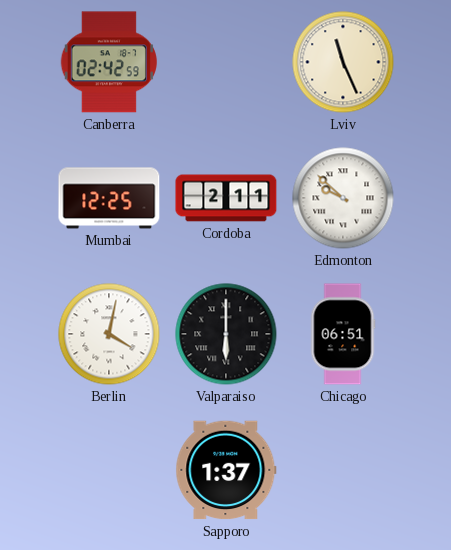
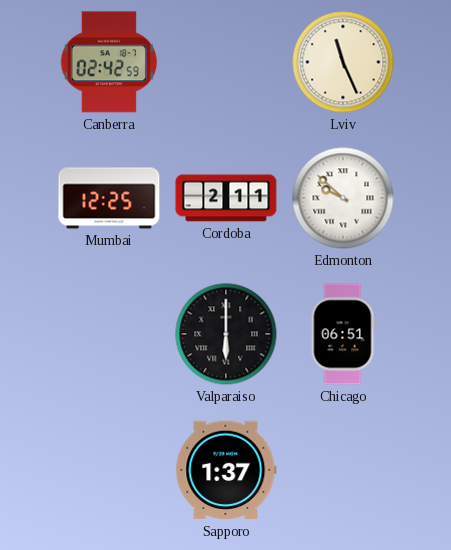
Berlin: 4:02 -> none
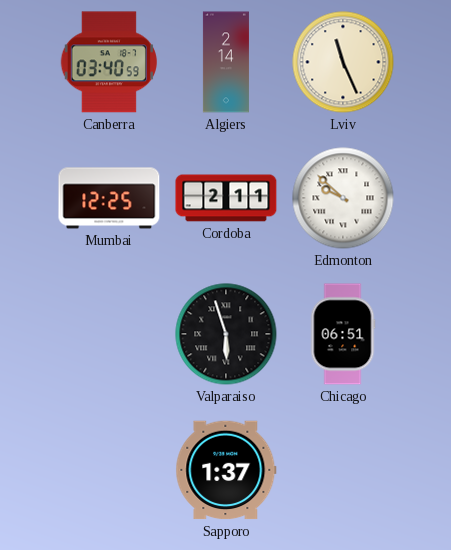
Canberra: 02:42 -> 03:40
Algiers: none -> 2:14
Valparaiso: 6:00 -> 5:57
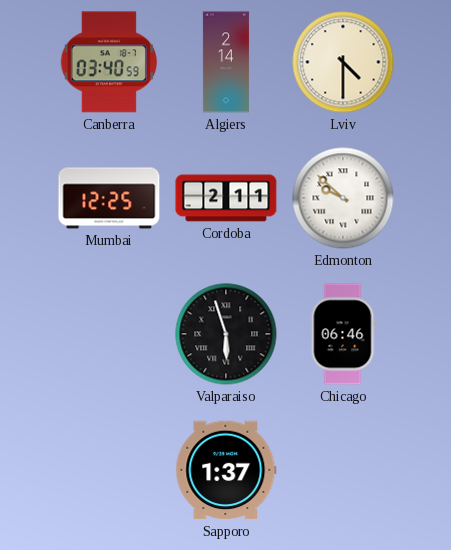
Lviv: 11:26 -> 4:30
Chicago: 06:51 -> 06:46
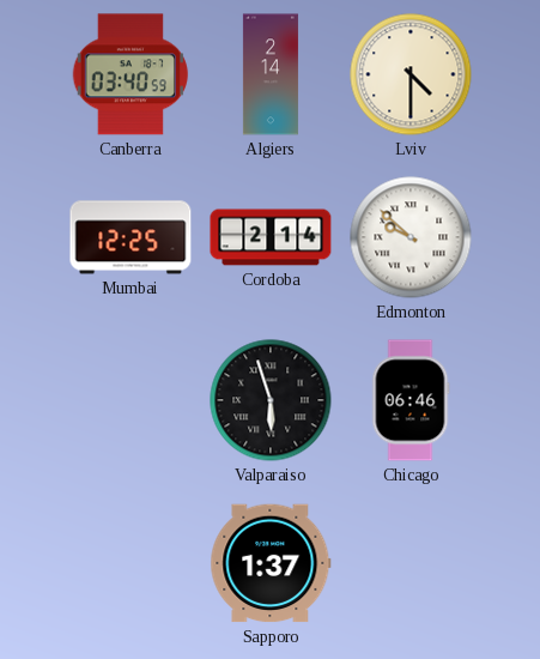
Cordoba: 2:11 -> 2:14
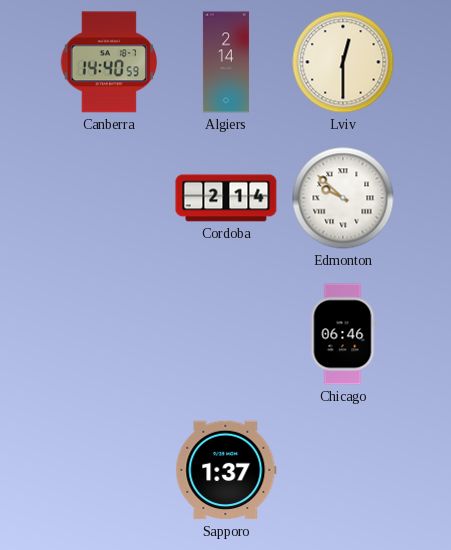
Canberra: 03:40 -> 14:40
Lviv: 4:30 -> 12:30
Mumbai: 12:25 -> none
Valparaiso: 5:57 -> none
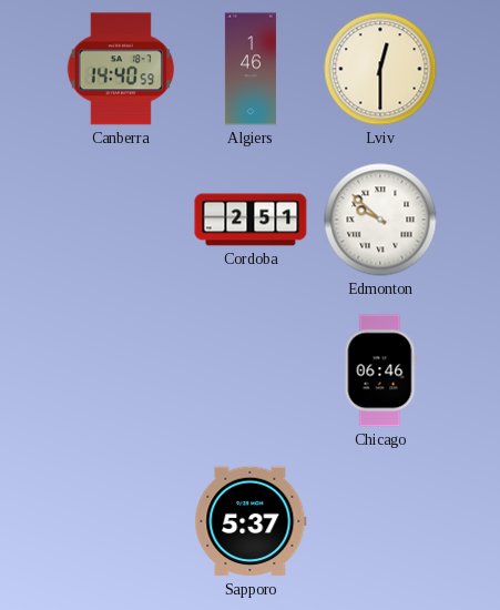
Algiers: 2:14 -> 1:46
Cordoba: 2:14 -> 2:51
Sapporo: 1:37 -> 5:37
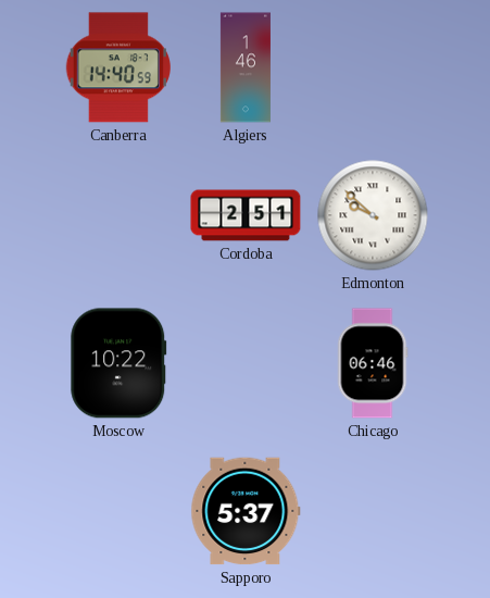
Lviv: 12:30 -> none
Moscow: none -> 10:22
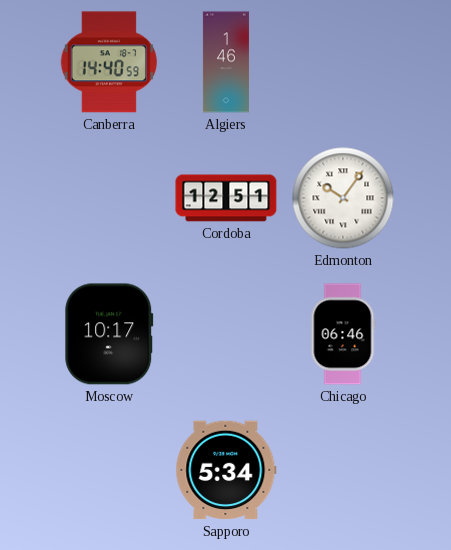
Cordoba: 2:51 -> 12:51
Edmonton: 9:52 -> 10:06
Moscow: 10:22 -> 10:17
Sapporo: 5:37 -> 5:34
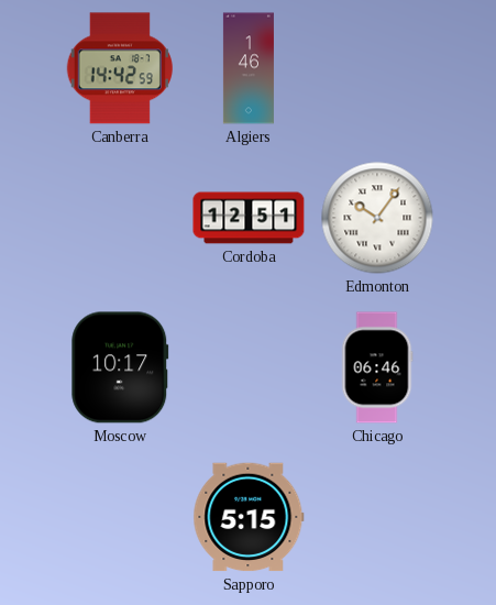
Canberra: 14:40 -> 14:42
Sapporo: 5:34 -> 5:15
